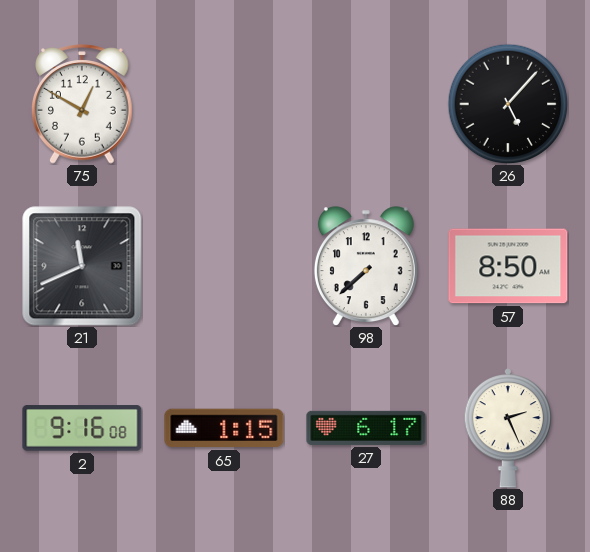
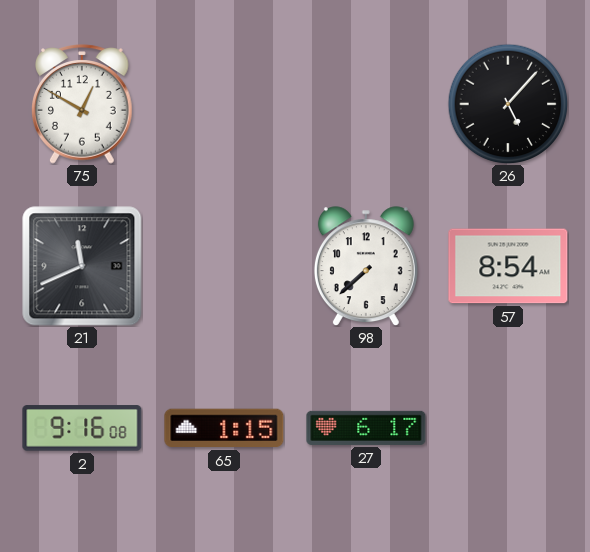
57: 8:50 -> 8:54
88: 2:26 -> none
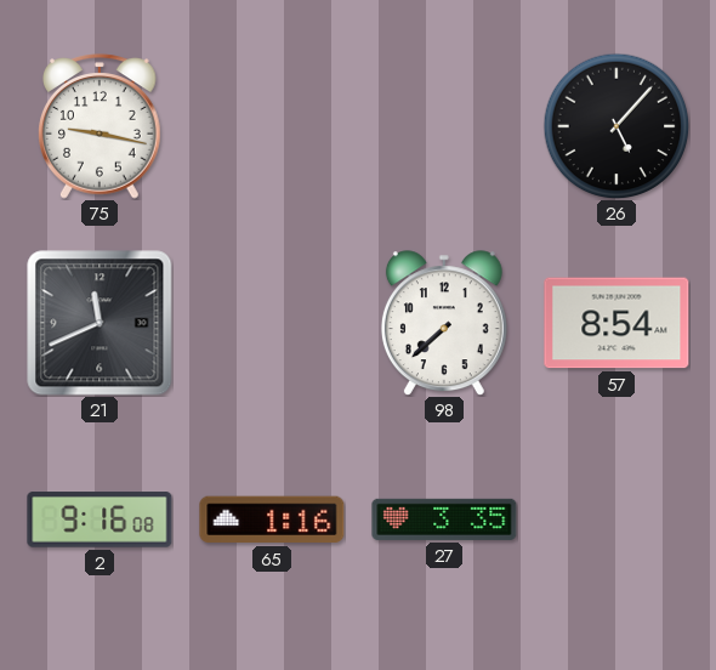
75: 12:50 -> 9:17
65: 1:15 -> 1:16
27: 6:17 -> 3:35
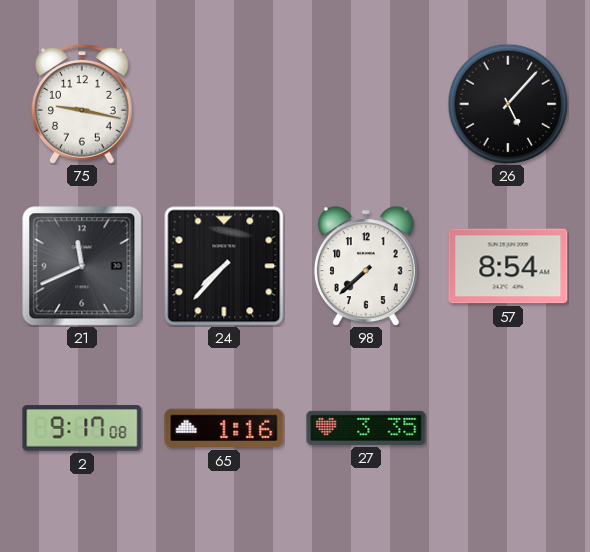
24: none -> 7:37
2: 9:16 -> 9:17
